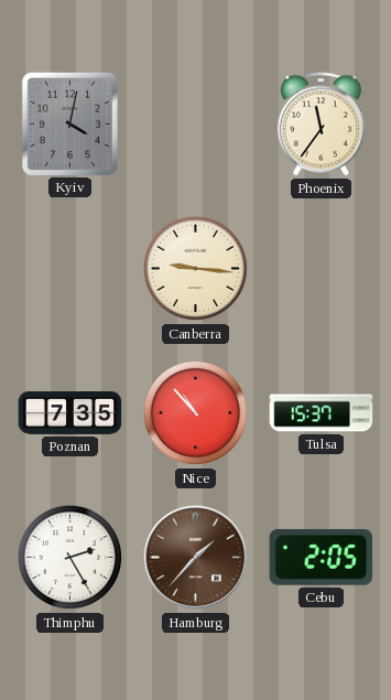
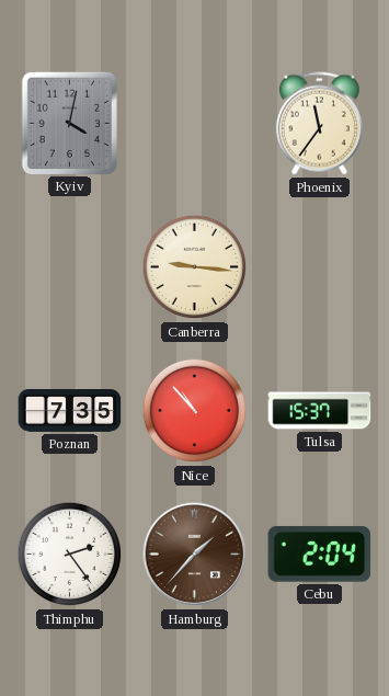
Thimphu: 2:25 -> 2:24
Cebu: 2:05 -> 2:04
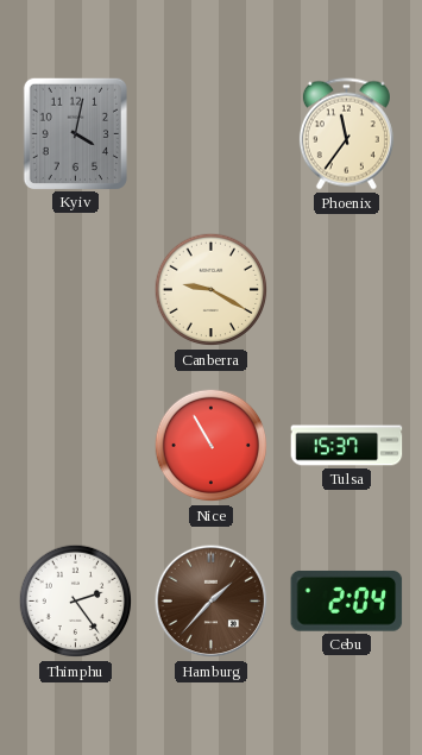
Canberra: 9:16 -> 9:20
Poznan: 7:35 -> none
Nice: 10:53 -> 10:55
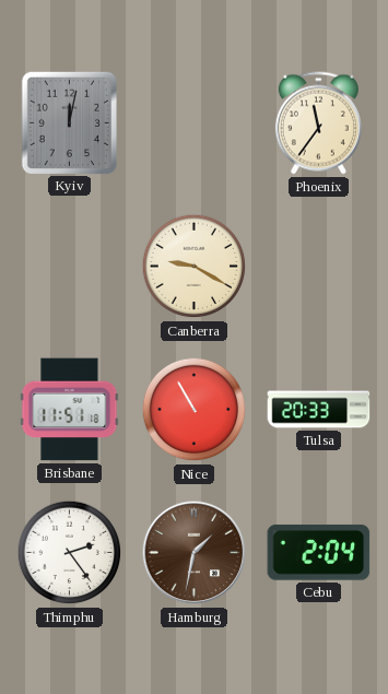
Kyiv: 4:02 -> 12:02
Brisbane: none -> 11:51
Tulsa: 15:37 -> 20:33
Hamburg: 1:37 -> 1:32
